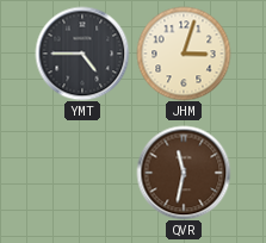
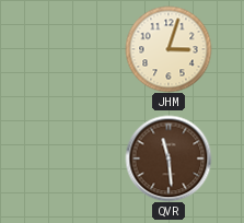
YMT: 4:45 -> none
QVR: 11:32 -> 11:29
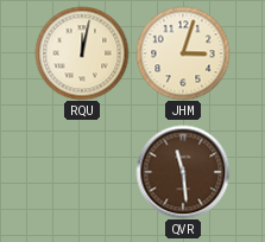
RQU: none -> 12:02
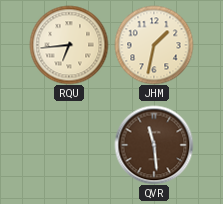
RQU: 12:02 -> 6:44
JHM: 3:03 -> 1:32
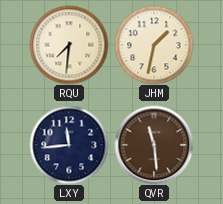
RQU: 6:44 -> 7:31
LXY: none -> 11:44
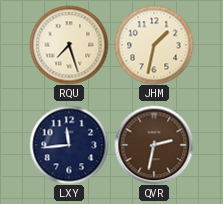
RQU: 7:31 -> 7:27
QVR: 11:29 -> 2:32
